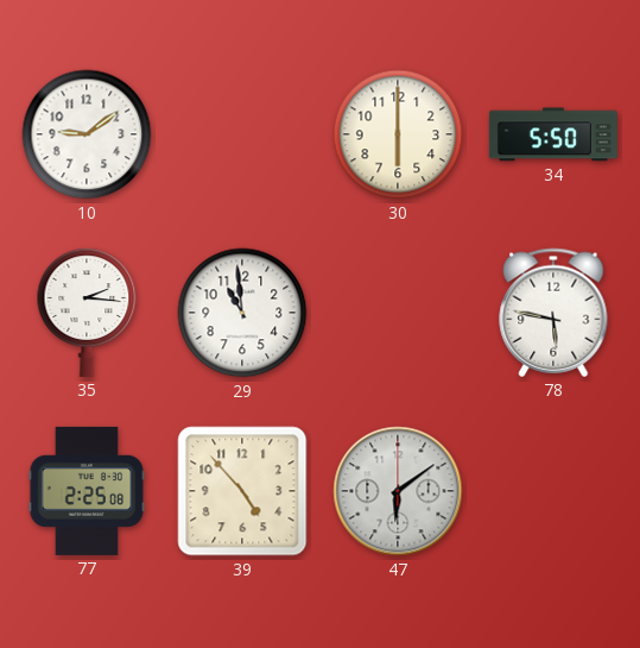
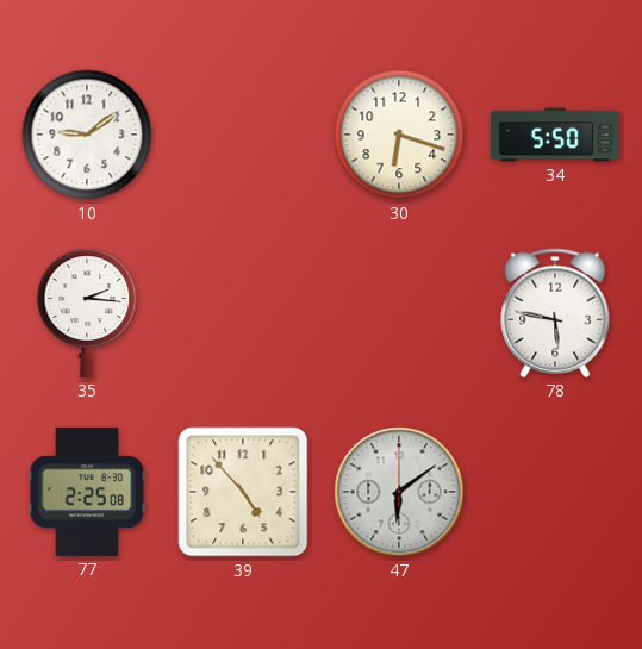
30: 6:00 -> 6:18
29: 10:59 -> none
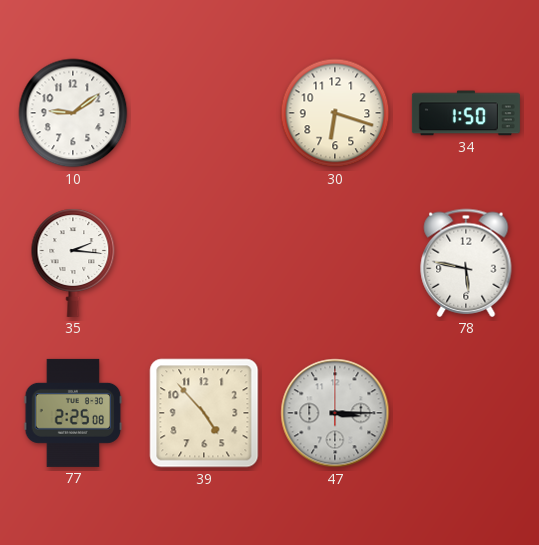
34: 5:50 -> 1:50
47: 6:09 -> 3:15
